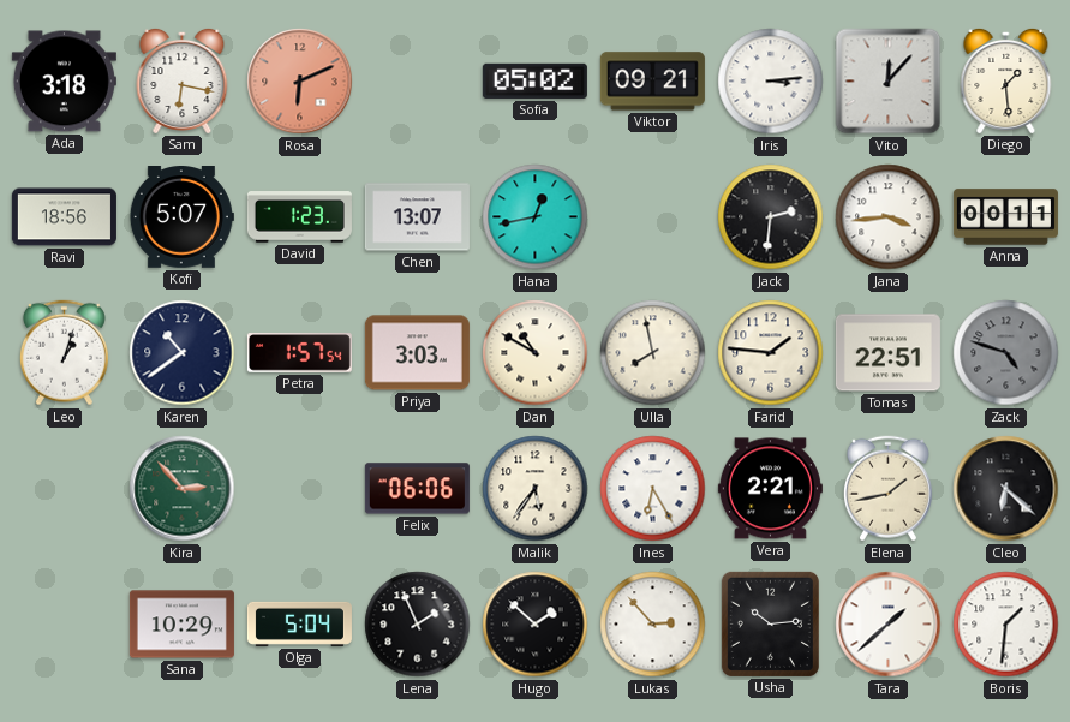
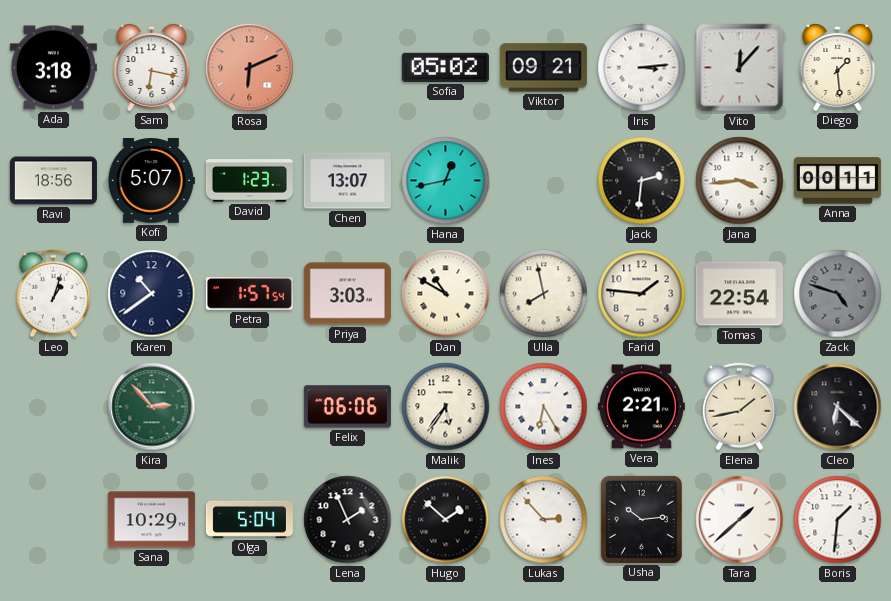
Tomas: 22:51 -> 22:54
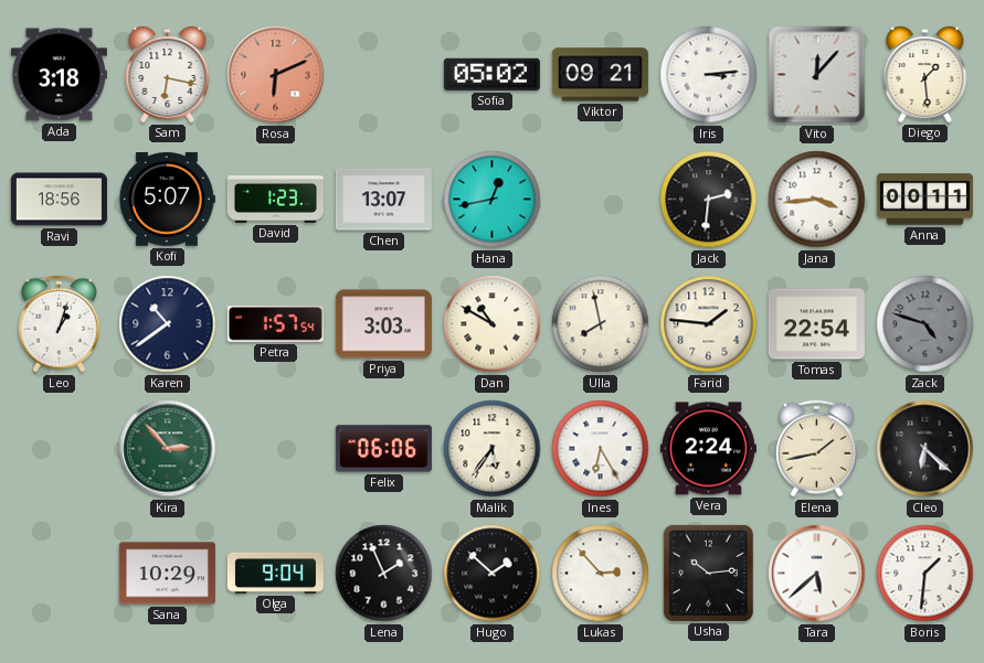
Vera: 2:21 -> 2:24
Olga: 5:04 -> 9:04
Tara: 1:38 -> 5:38
